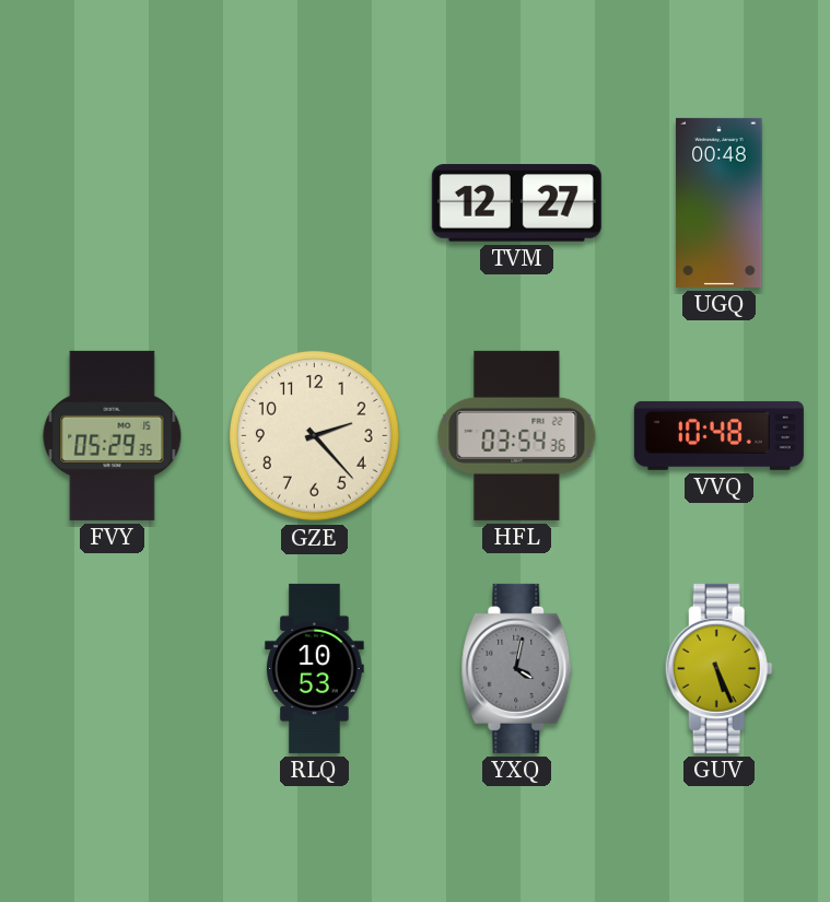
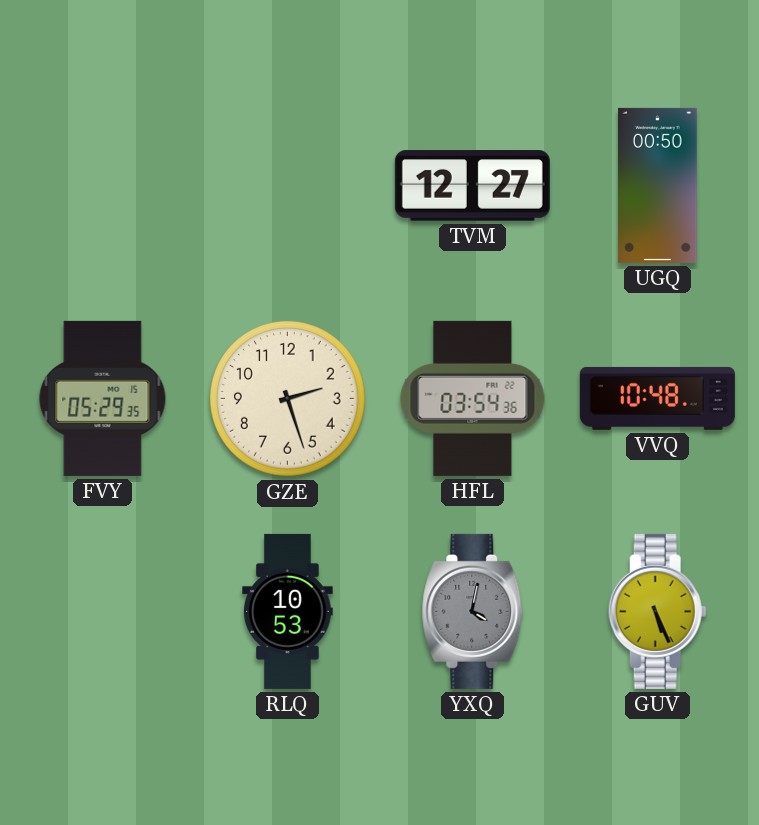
UGQ: 00:48 -> 00:50
GZE: 2:23 -> 2:27
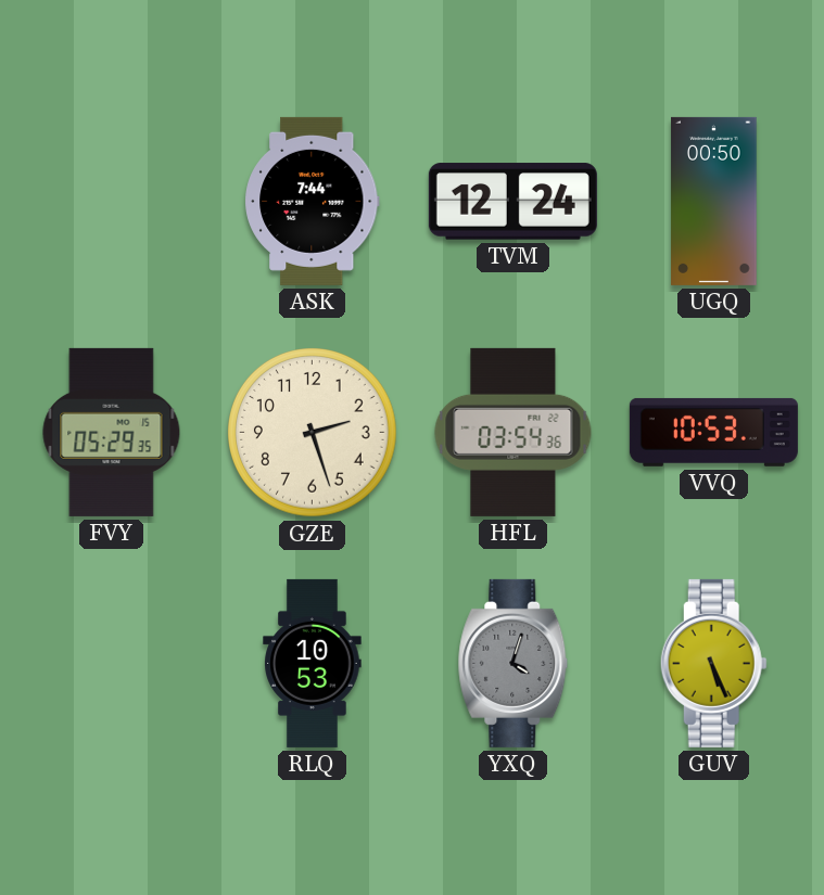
ASK: none -> 7:44
TVM: 12:27 -> 12:24
VVQ: 10:48 -> 10:53
YXQ: 4:02 -> 4:03
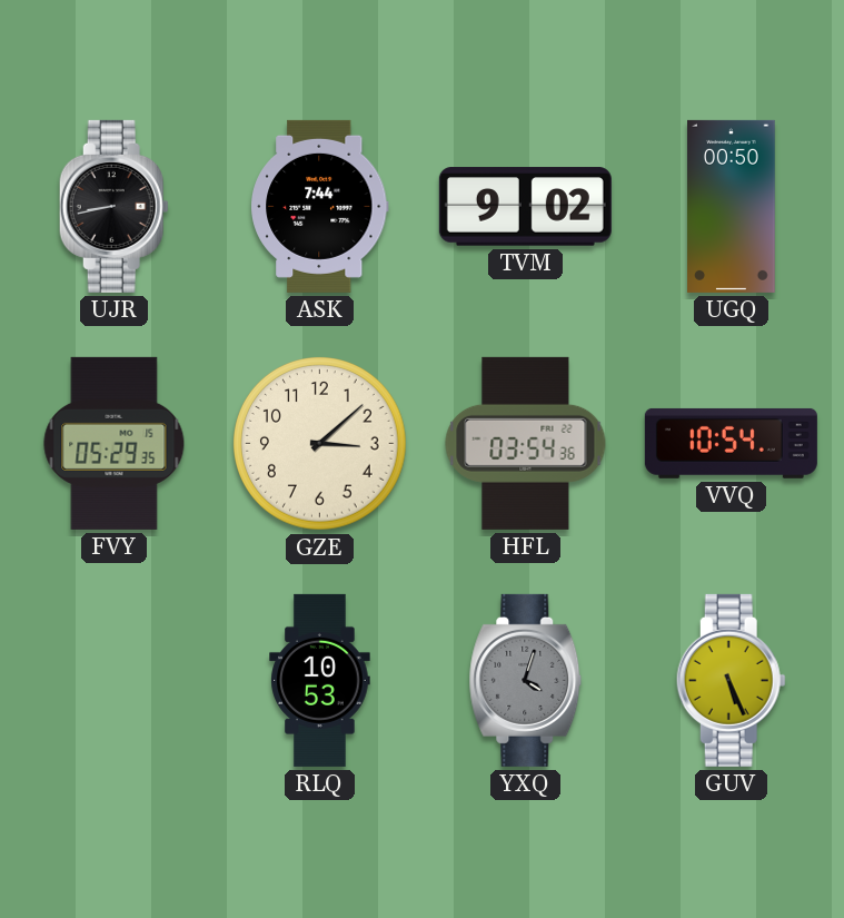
UJR: none -> 8:43
TVM: 12:24 -> 9:02
GZE: 2:27 -> 3:08
VVQ: 10:53 -> 10:54
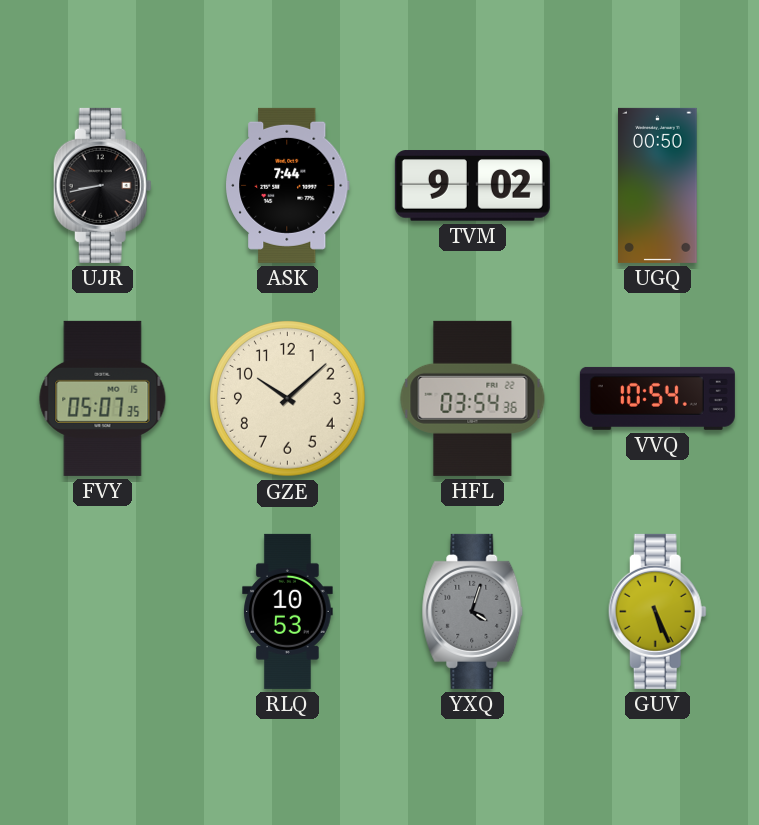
FVY: 05:29 -> 05:07
GZE: 3:08 -> 10:08
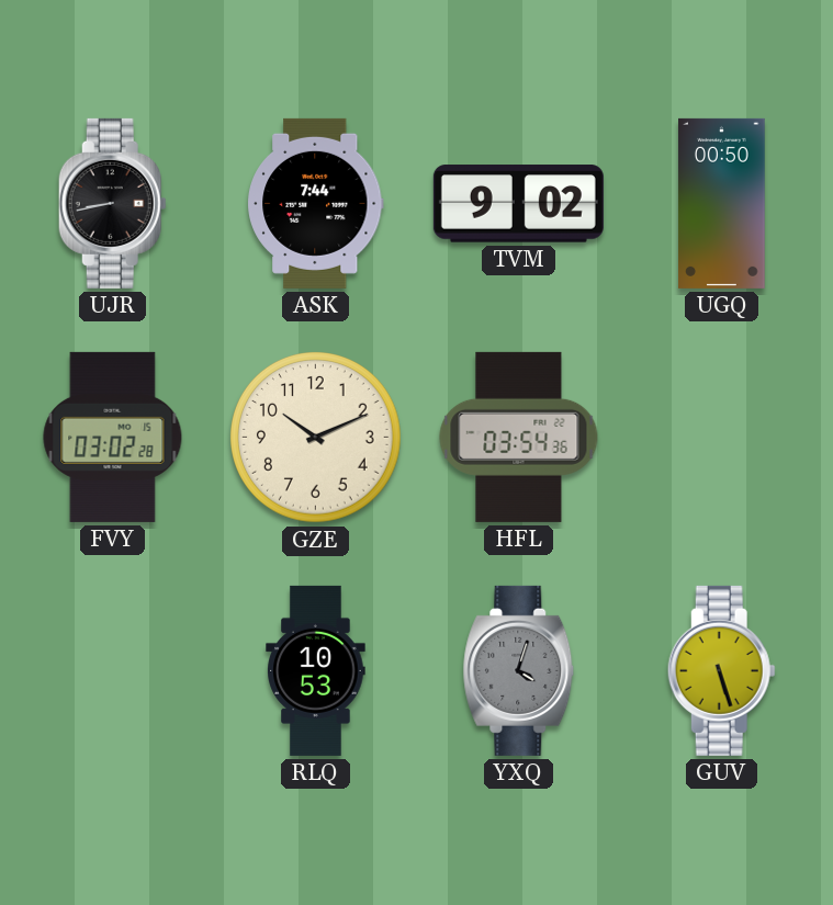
FVY: 05:07 -> 03:02
GZE: 10:08 -> 10:11
VVQ: 10:54 -> none
GUV: 5:26 -> 5:27
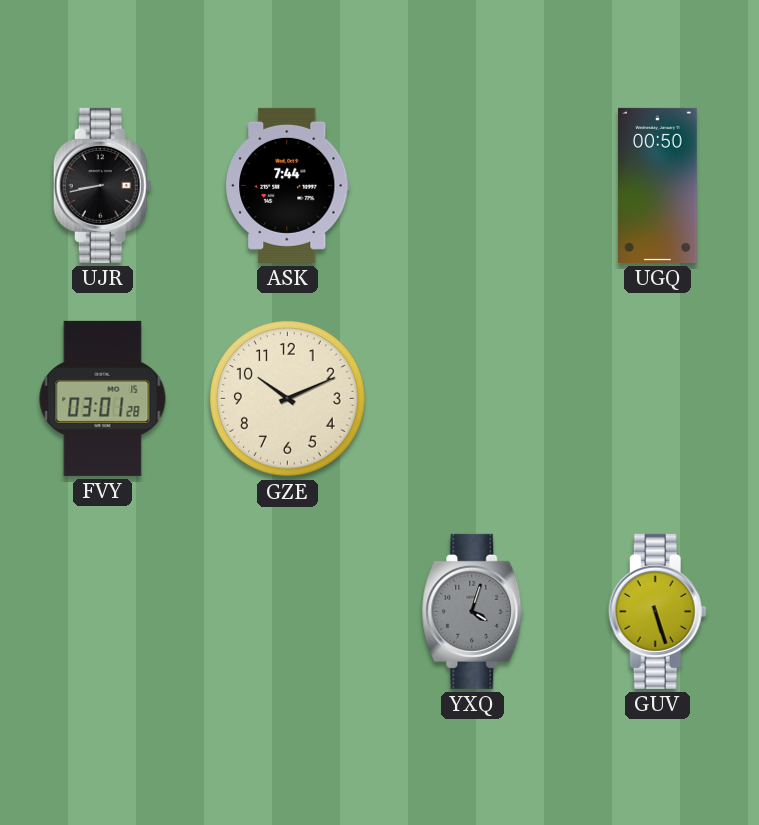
TVM: 9:02 -> none
FVY: 03:02 -> 03:01
HFL: 03:54 -> none
RLQ: 10:53 -> none
